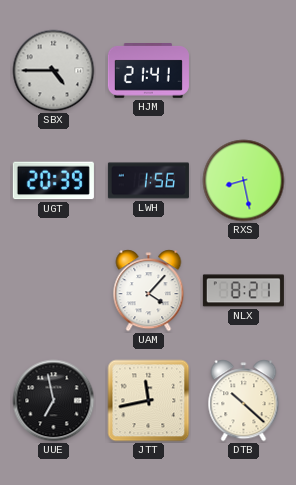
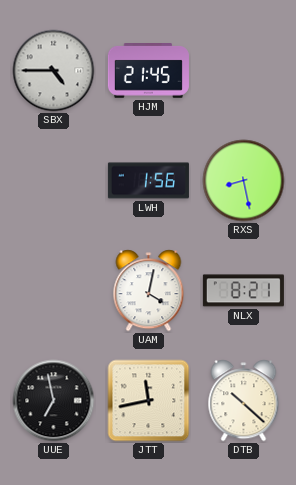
HJM: 21:41 -> 21:45
UGT: 20:39 -> none
UAM: 4:07 -> 4:02
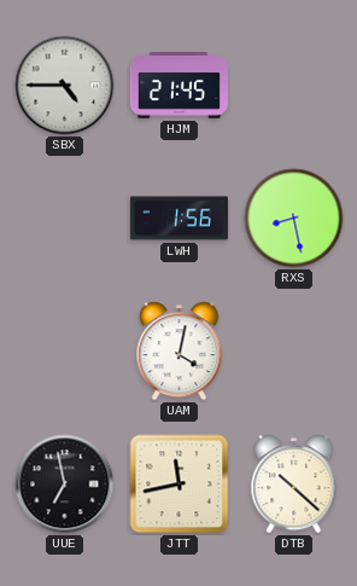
NLX: 8:21 -> none
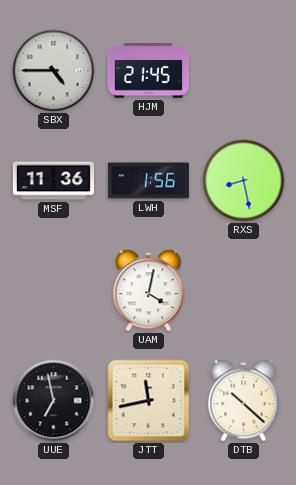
MSF: none -> 11:36
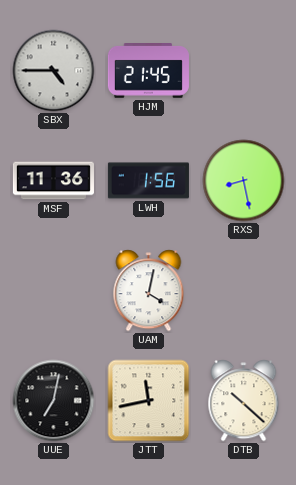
UUE: 6:58 -> 7:02
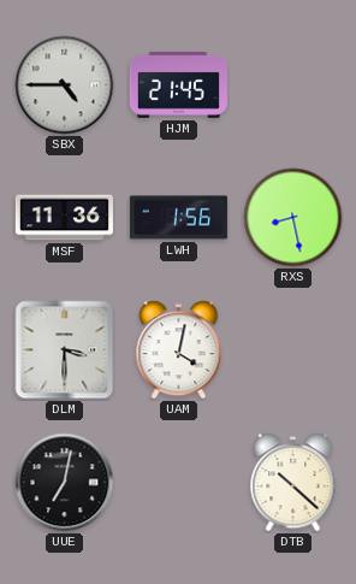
DLM: none -> 3:30
JTT: 11:43 -> none
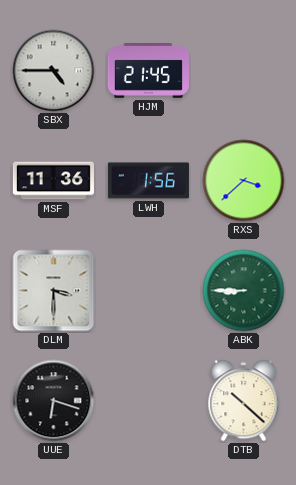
RXS: 8:28 -> 3:38
UAM: 4:02 -> none
ABK: none -> 8:45
UUE: 7:02 -> 6:18
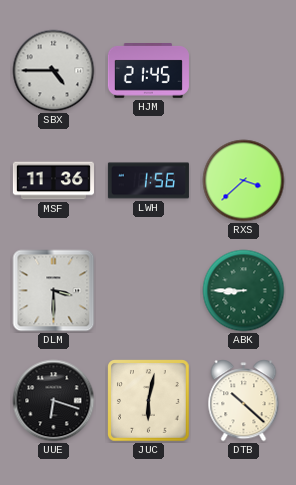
JUC: none -> 6:02
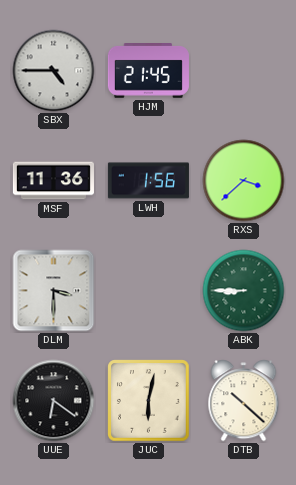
UUE: 6:18 -> 6:21
